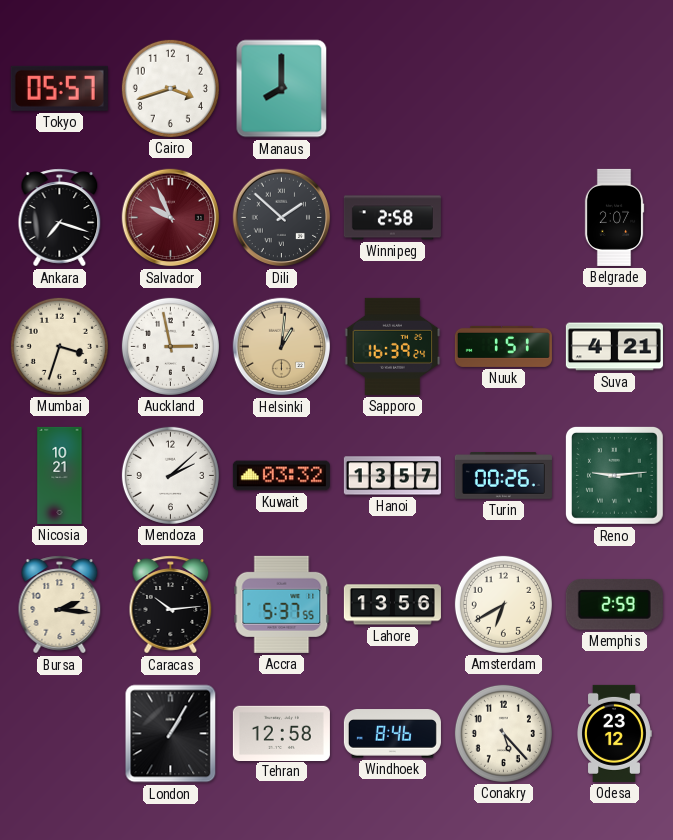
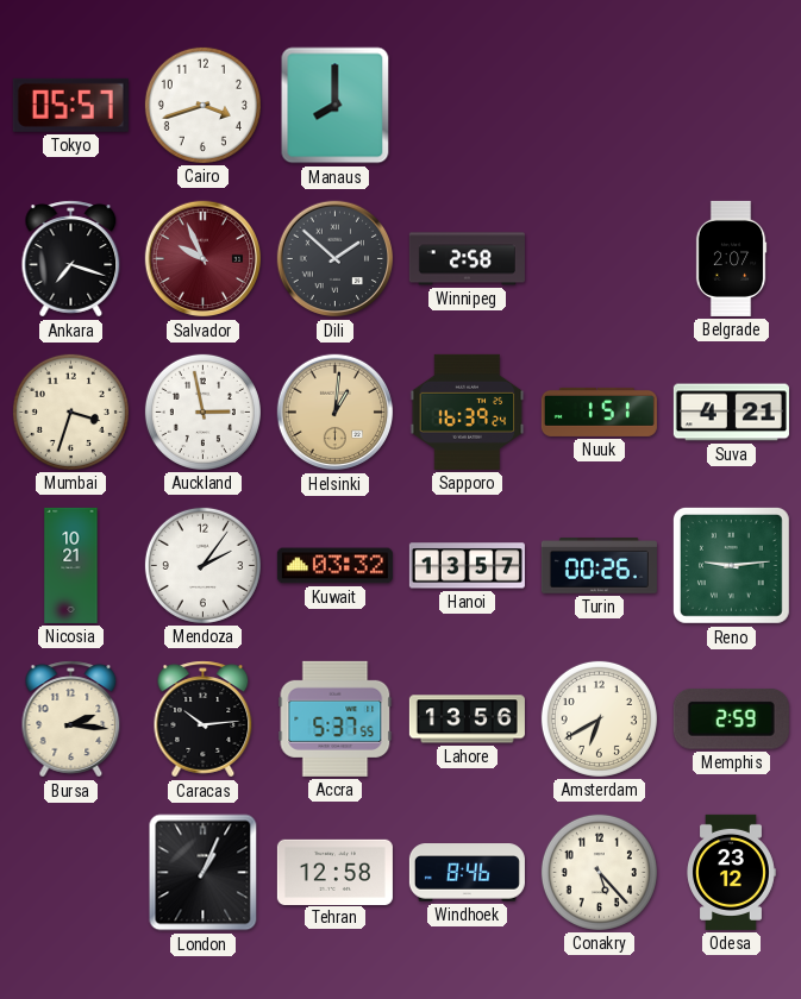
Mendoza: 2:08 -> 2:06
London: 1:05 -> 1:04
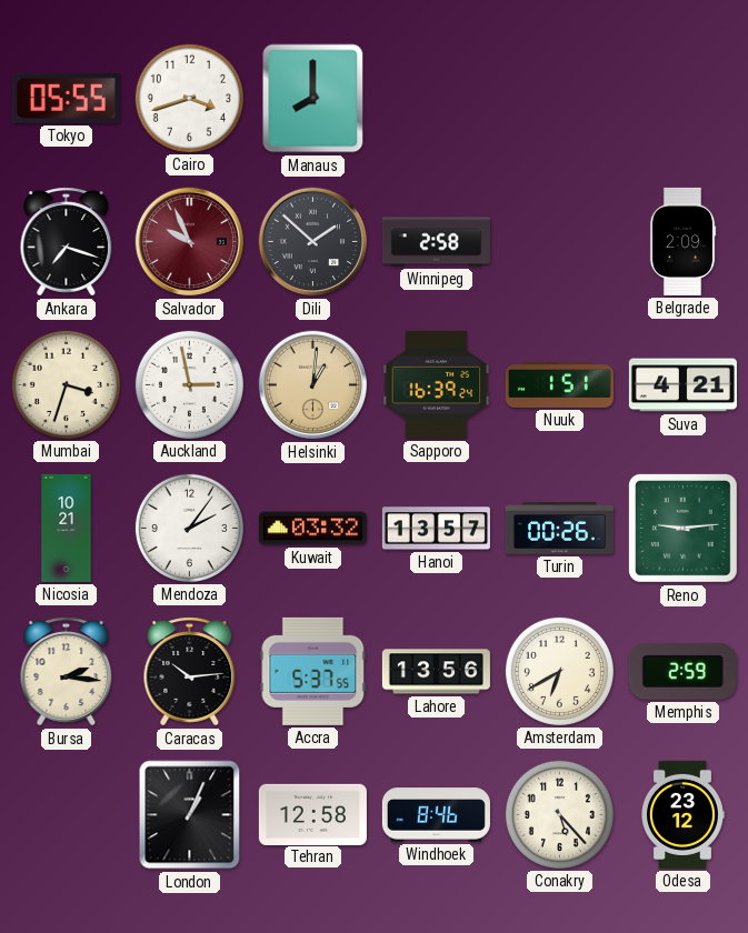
Tokyo: 05:57 -> 05:55
Belgrade: 2:07 -> 2:09
